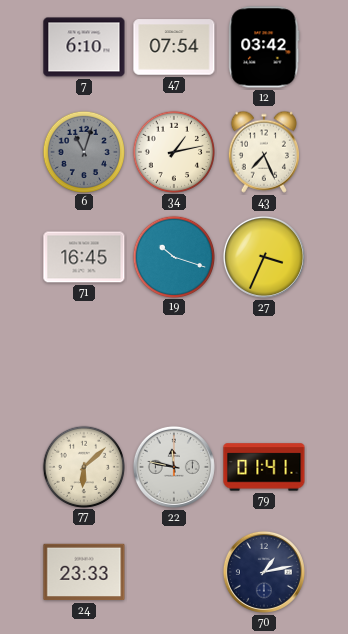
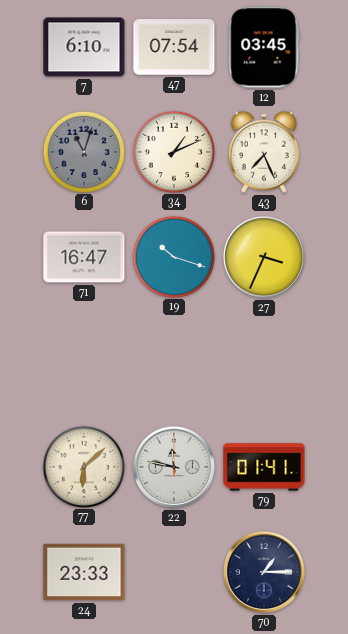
12: 03:42 -> 03:45
34: 1:13 -> 1:11
71: 16:45 -> 16:47
70: 1:13 -> 1:15
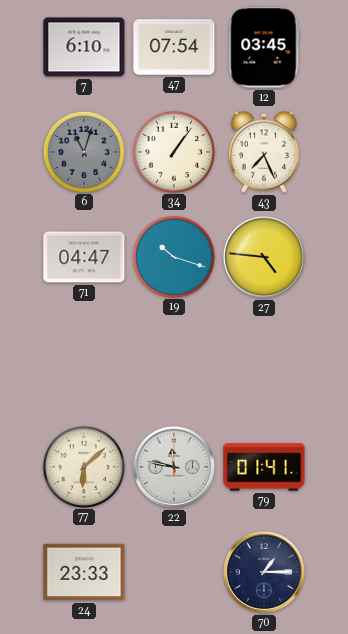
34: 1:11 -> 1:06
71: 16:47 -> 04:47
27: 3:34 -> 4:46
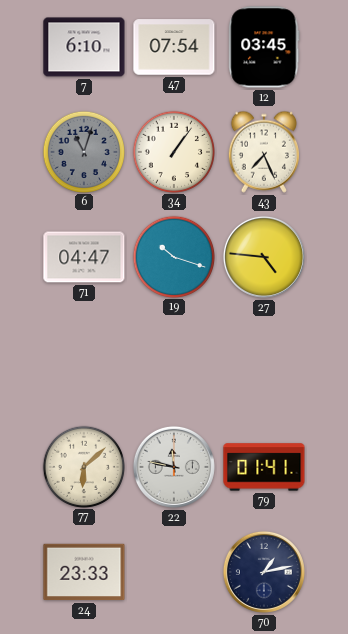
70: 1:15 -> 1:13
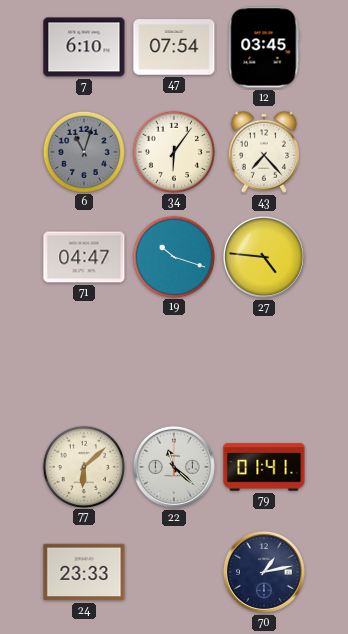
34: 1:06 -> 6:06
43: 7:26 -> 7:23
22: 11:47 -> 11:22
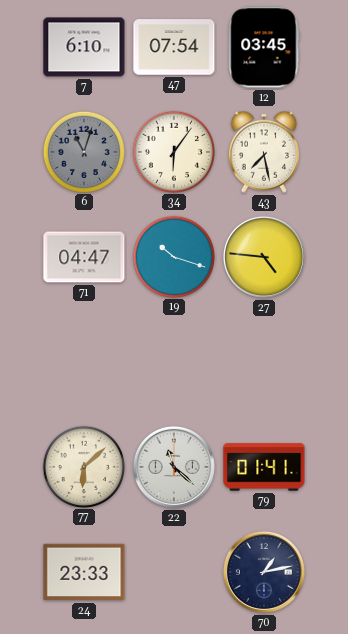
43: 7:23 -> 7:28
